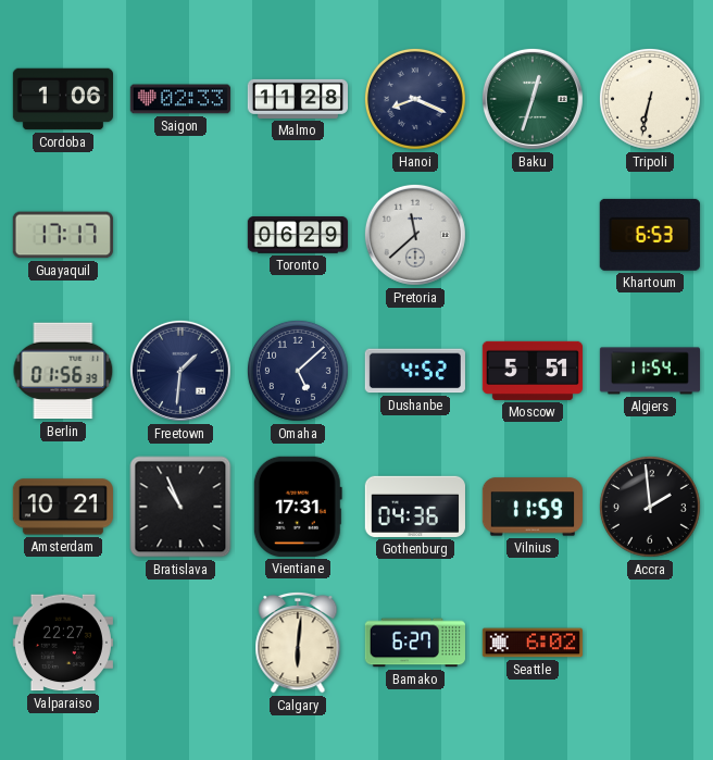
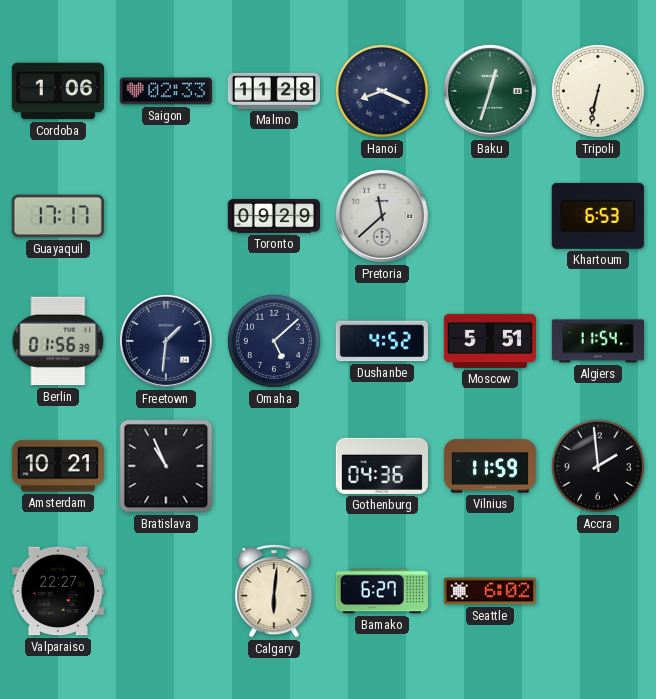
Toronto: 06:29 -> 09:29
Vientiane: 17:31 -> none
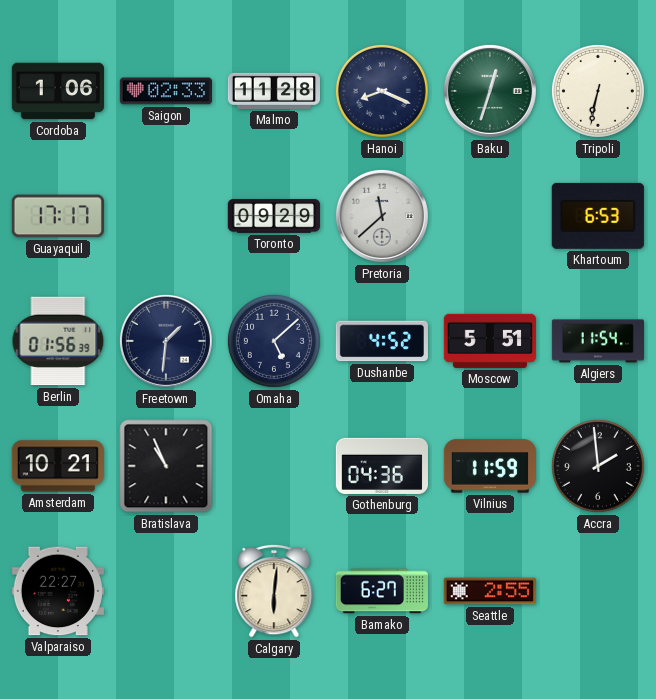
Seattle: 6:02 -> 2:55
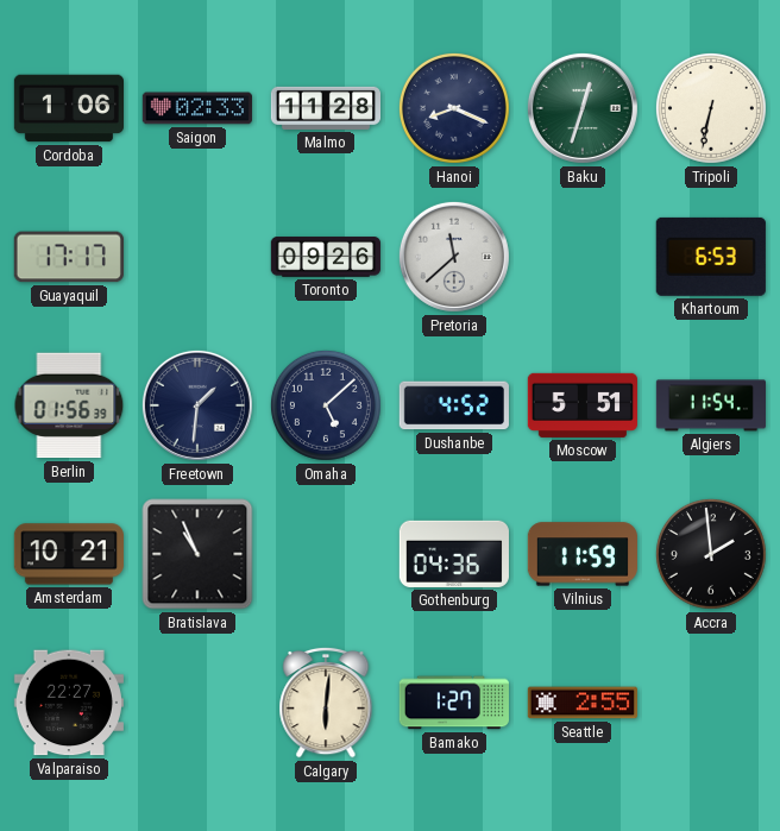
Toronto: 09:29 -> 09:26
Bamako: 6:27 -> 1:27
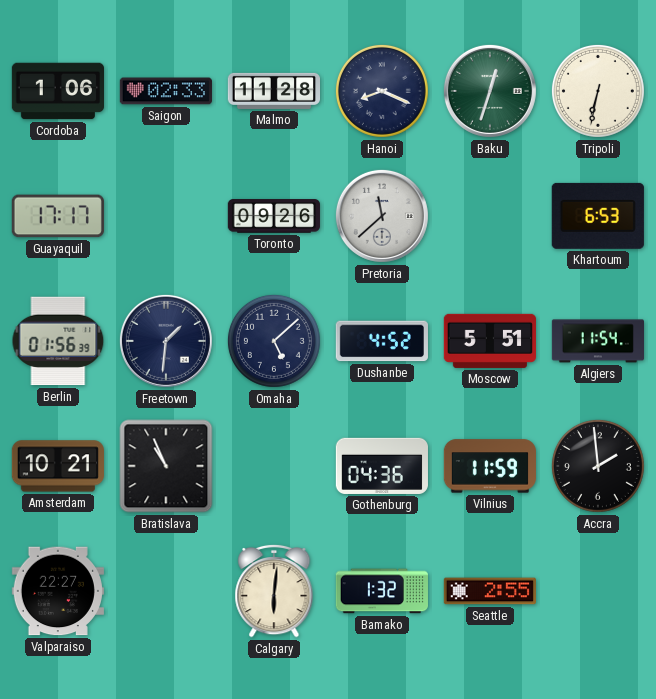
Bamako: 1:27 -> 1:32
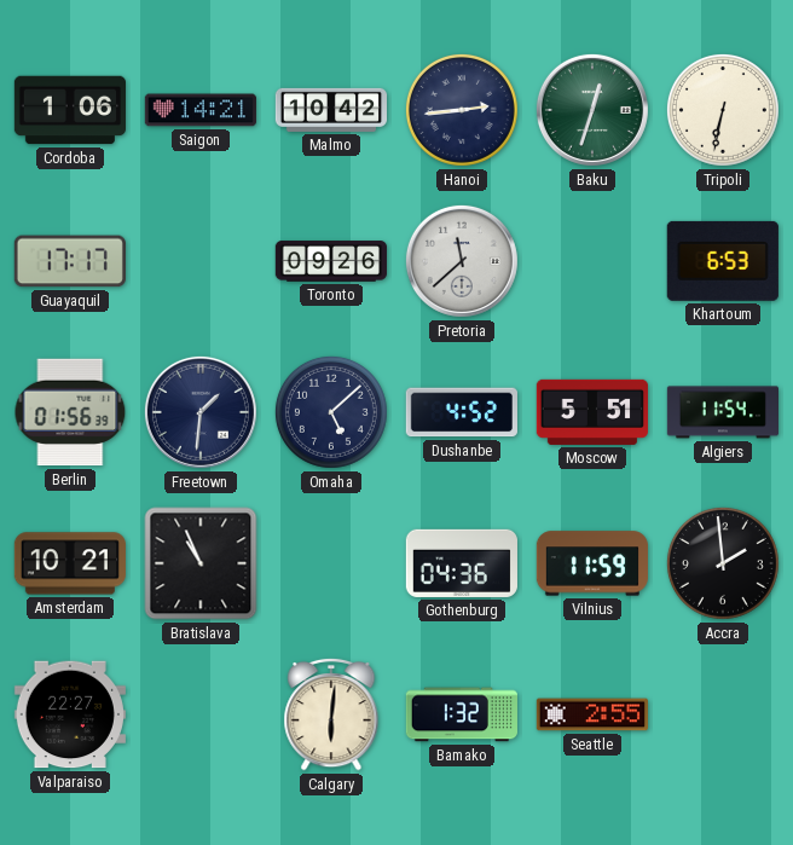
Saigon: 02:33 -> 14:21
Malmo: 11:28 -> 10:42
Hanoi: 8:19 -> 2:44
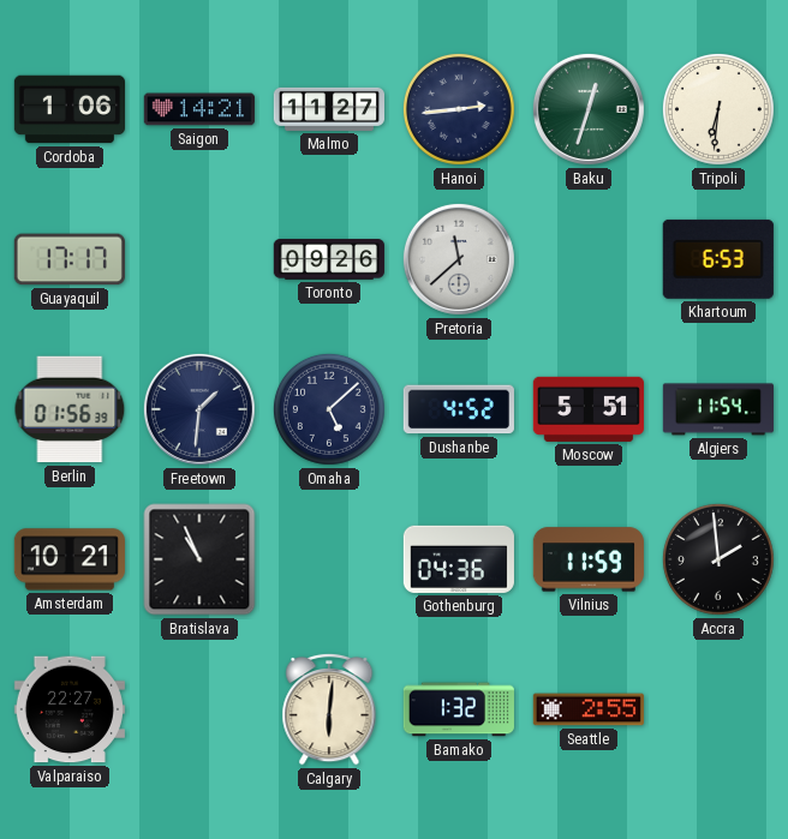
Malmo: 10:42 -> 11:27
Tripoli: 6:32 -> 6:31
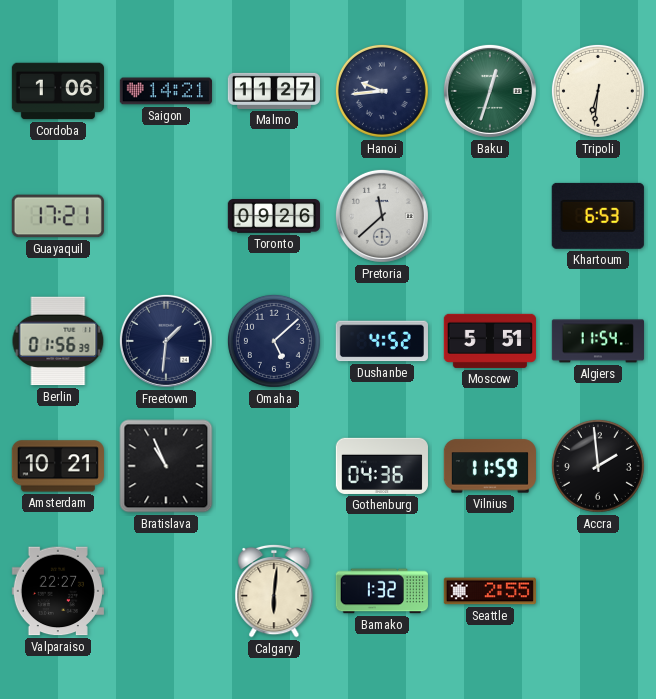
Hanoi: 2:44 -> 9:44
Guayaquil: 17:17 -> 17:21
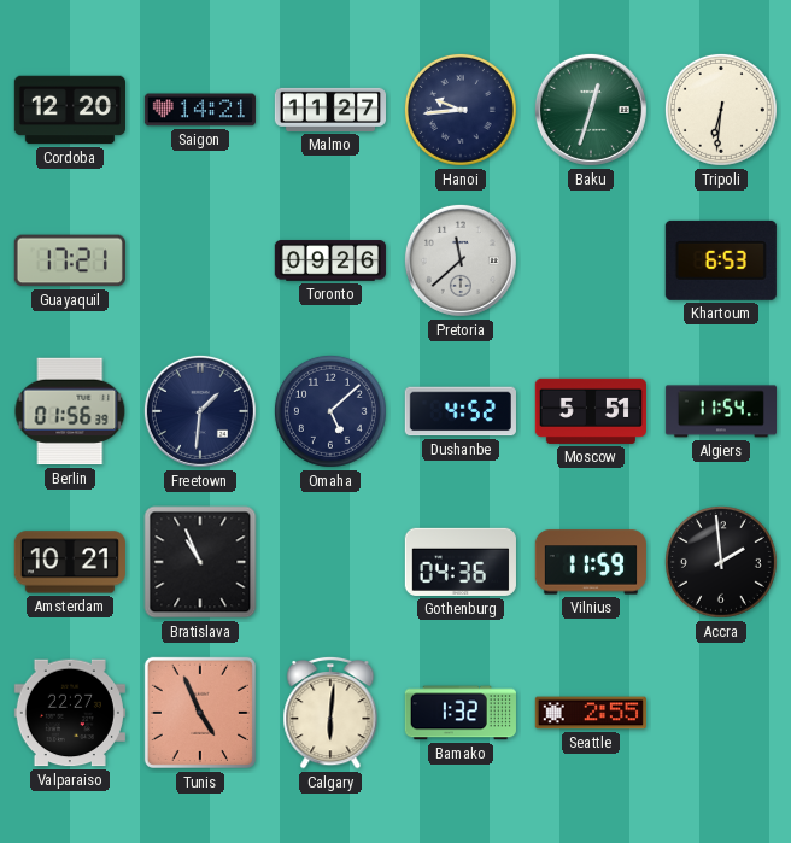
Cordoba: 1:06 -> 12:20
Tunis: none -> 4:56
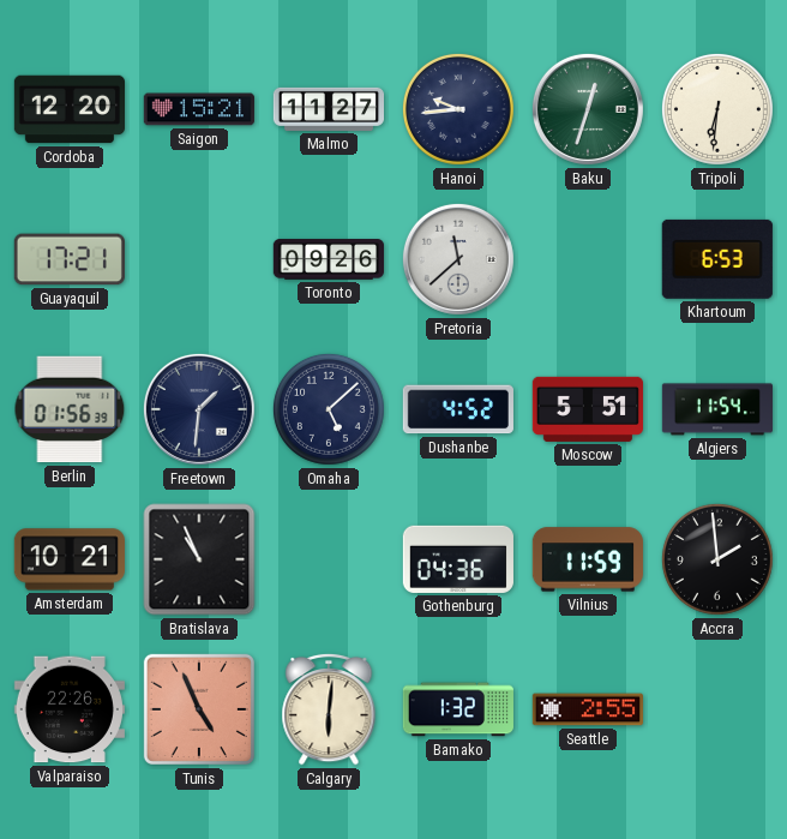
Saigon: 14:21 -> 15:21
Valparaiso: 22:27 -> 22:26
